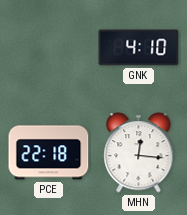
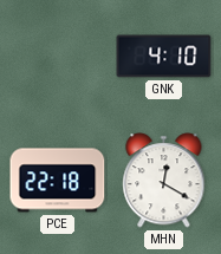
MHN: 12:16 -> 12:20
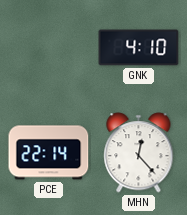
PCE: 22:18 -> 22:14
MHN: 12:20 -> 12:23
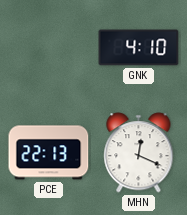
PCE: 22:14 -> 22:13
MHN: 12:23 -> 12:19
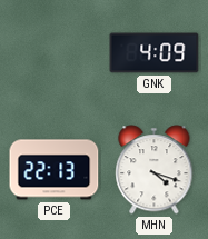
GNK: 4:10 -> 4:09
MHN: 12:19 -> 4:18
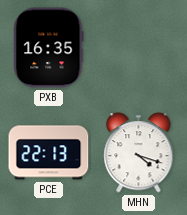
PXB: none -> 16:35
GNK: 4:09 -> none
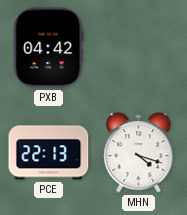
PXB: 16:35 -> 04:42
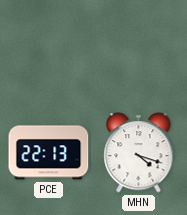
PXB: 04:42 -> none
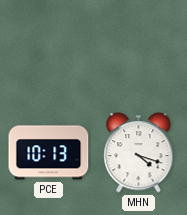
PCE: 22:13 -> 10:13
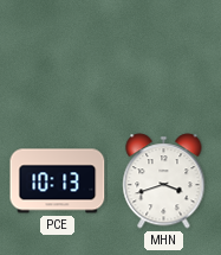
MHN: 4:18 -> 3:42
